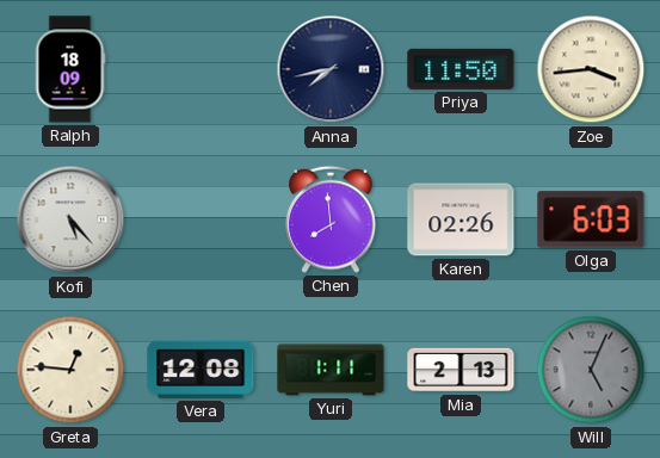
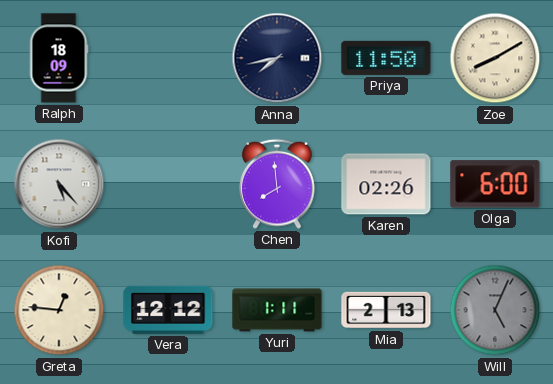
Zoe: 3:44 -> 8:10
Olga: 6:03 -> 6:00
Vera: 12:08 -> 12:12
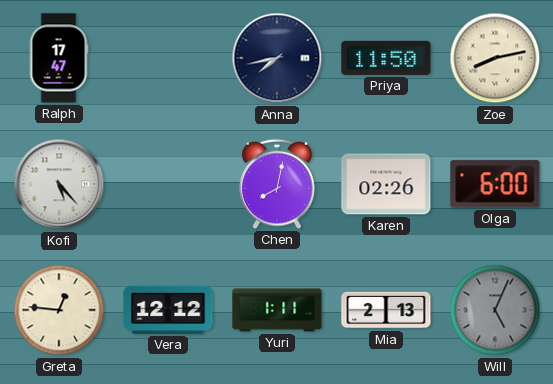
Ralph: 18:09 -> 17:47
Zoe: 8:10 -> 8:13
Chen: 7:59 -> 8:02
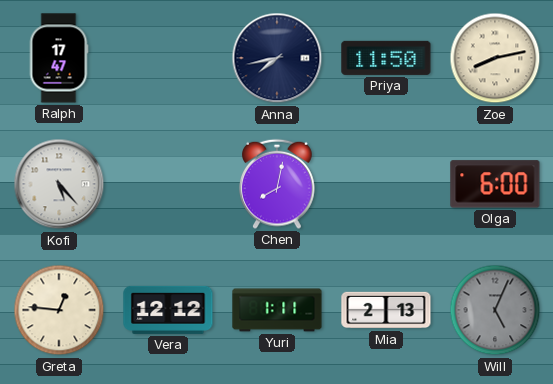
Karen: 02:26 -> none
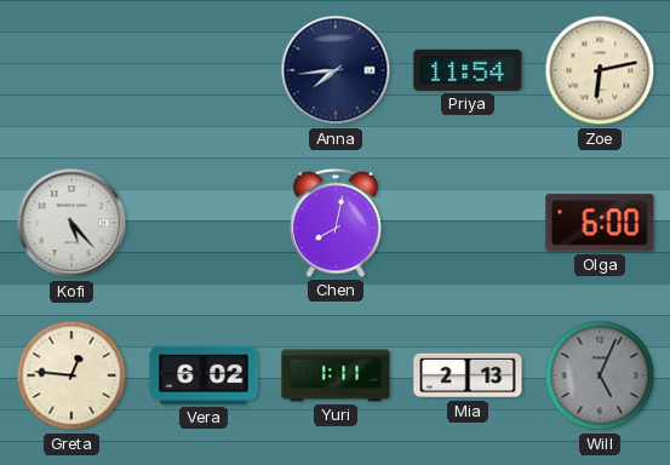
Ralph: 17:47 -> none
Anna: 7:43 -> 7:44
Priya: 11:50 -> 11:54
Zoe: 8:13 -> 6:13
Vera: 12:12 -> 6:02
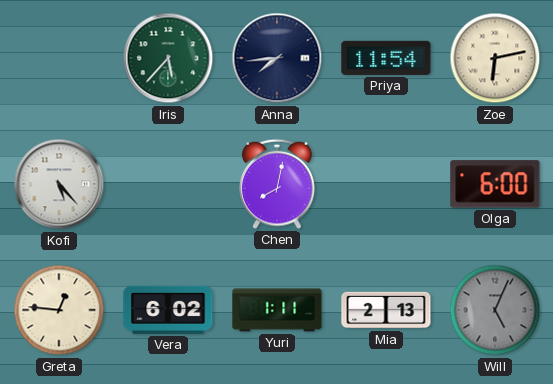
Iris: none -> 5:37
